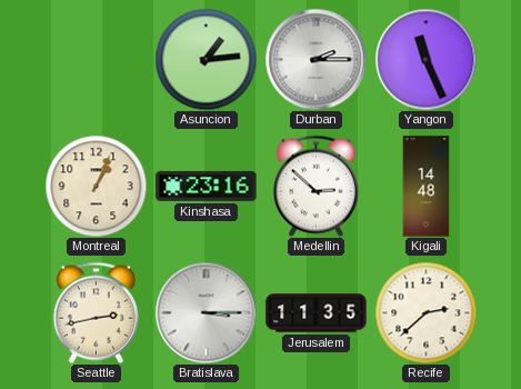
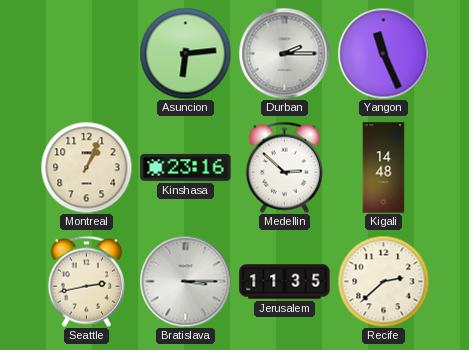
Asuncion: 1:14 -> 6:14
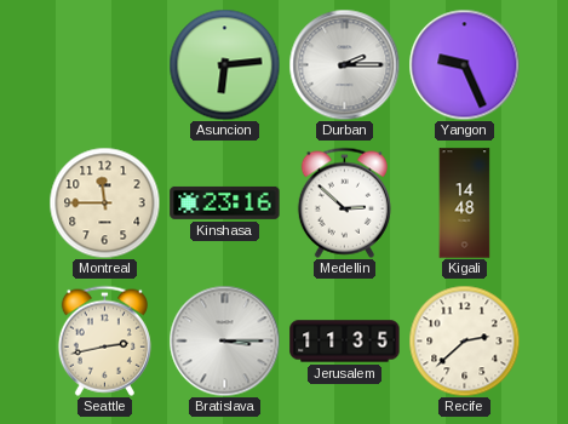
Yangon: 11:26 -> 9:26
Montreal: 1:04 -> 11:45
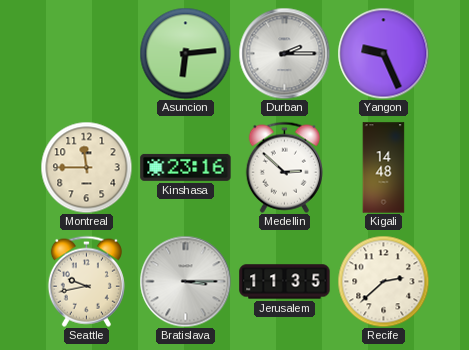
Seattle: 2:43 -> 9:43
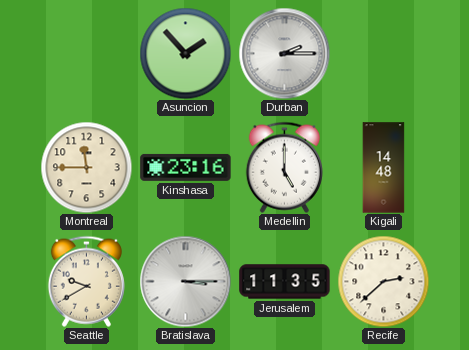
Asuncion: 6:14 -> 1:53
Yangon: 9:26 -> none
Medellin: 2:52 -> 5:00
Seattle: 9:43 -> 9:40
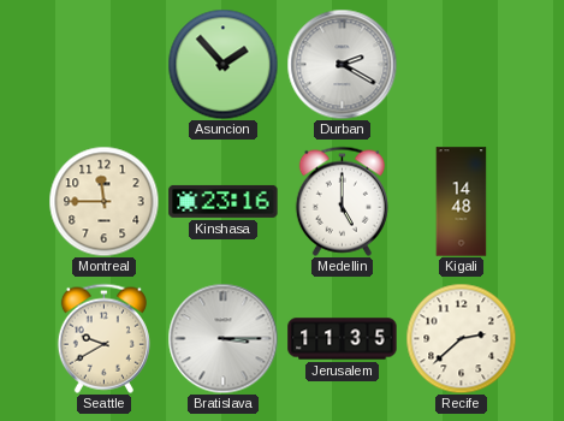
Durban: 2:15 -> 2:20
